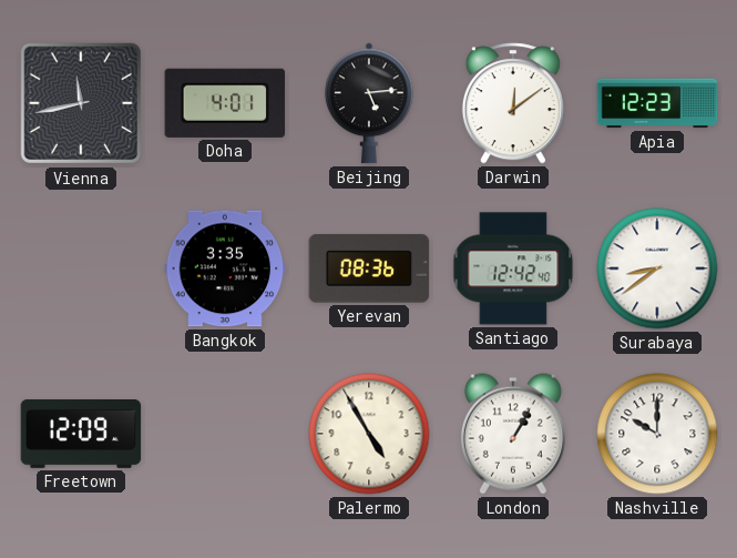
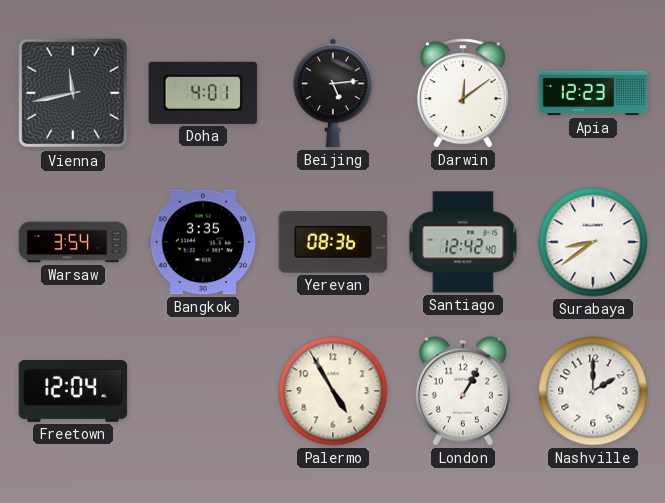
Warsaw: none -> 3:54
Freetown: 12:09 -> 12:04
Nashville: 10:00 -> 2:00
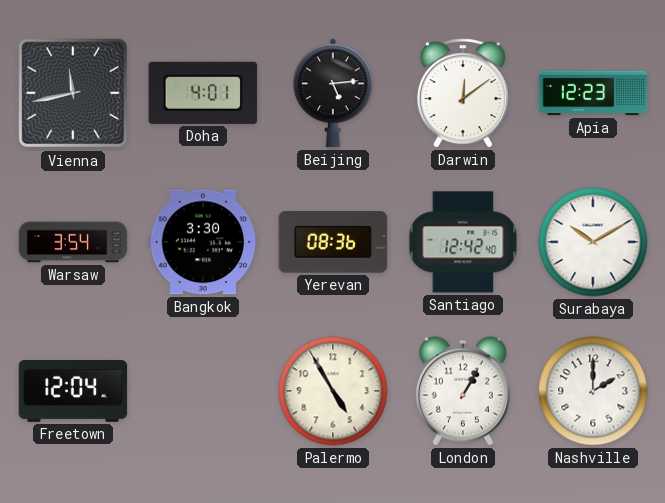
Bangkok: 3:35 -> 3:30
Surabaya: 8:39 -> 10:10
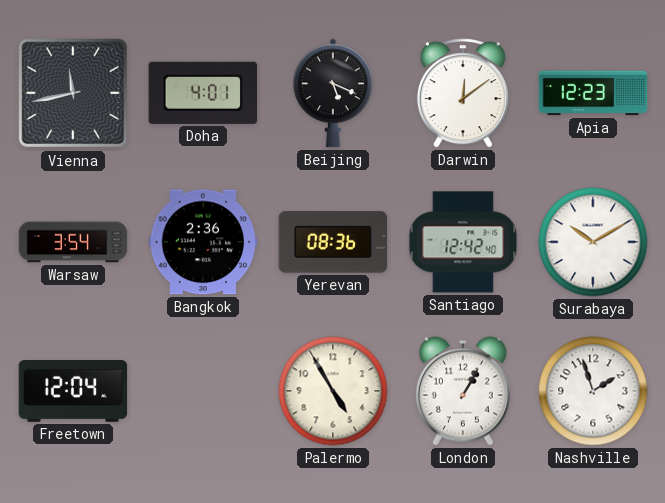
Beijing: 5:14 -> 5:19
Bangkok: 3:30 -> 2:36
Nashville: 2:00 -> 1:57
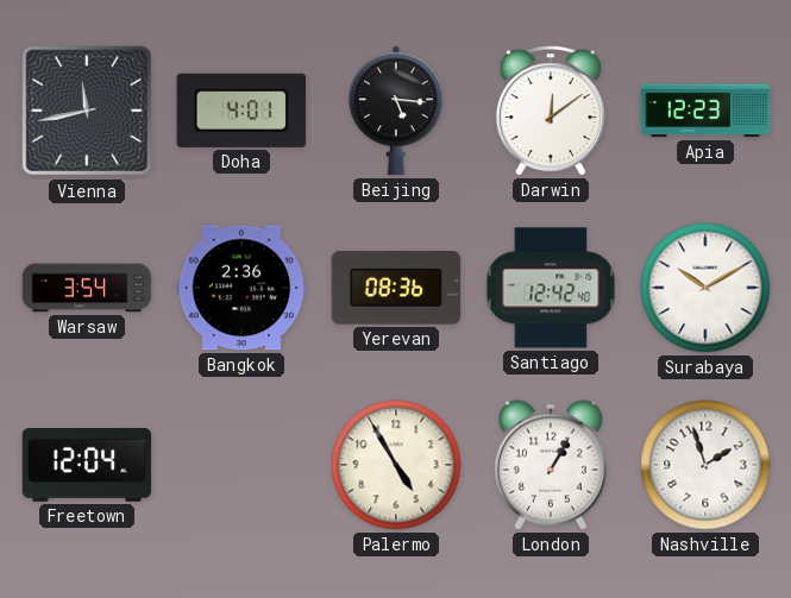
Beijing: 5:19 -> 5:16
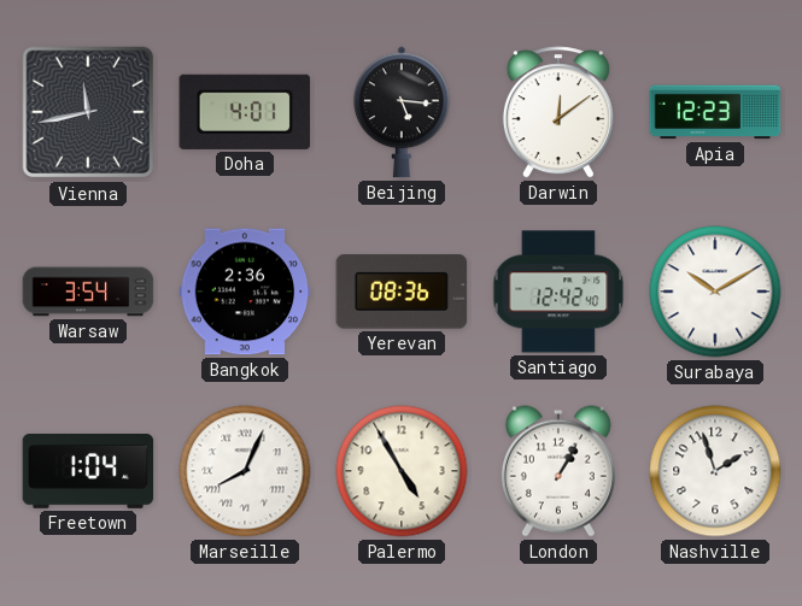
Freetown: 12:04 -> 1:04
Marseille: none -> 8:04
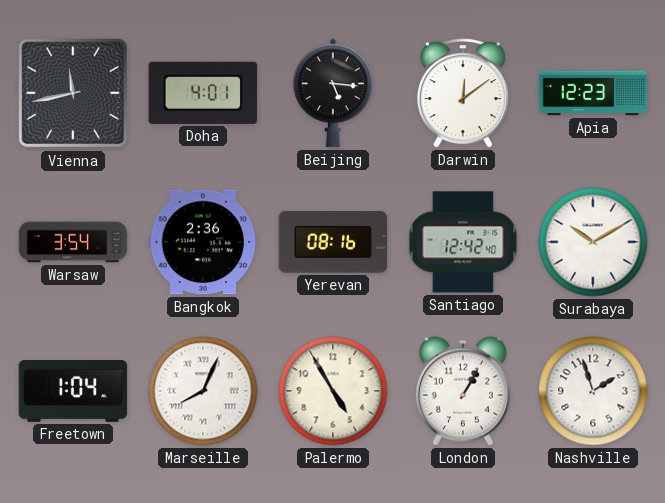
Yerevan: 08:36 -> 08:16
